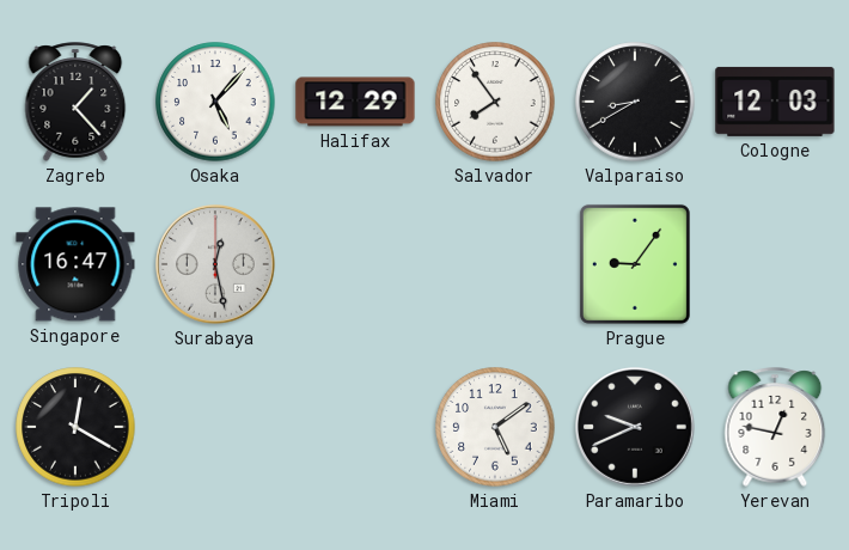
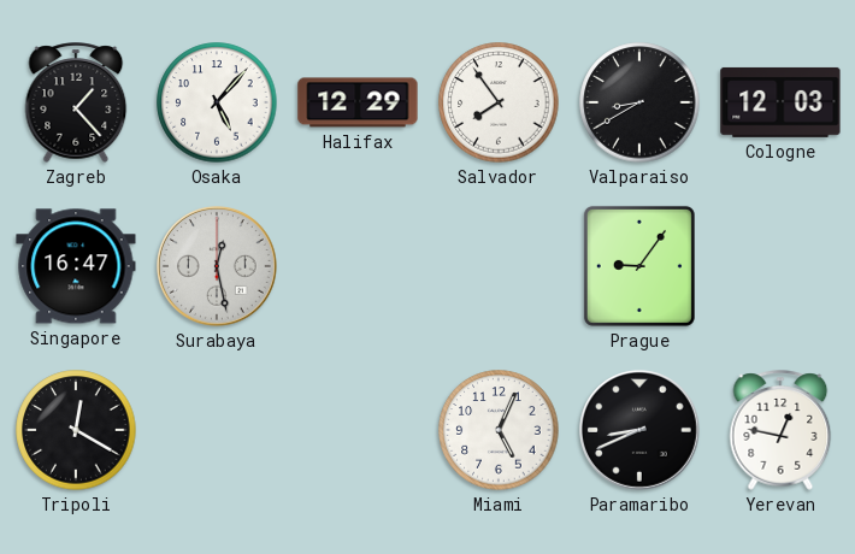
Miami: 5:09 -> 5:04
Paramaribo: 9:41 -> 8:41
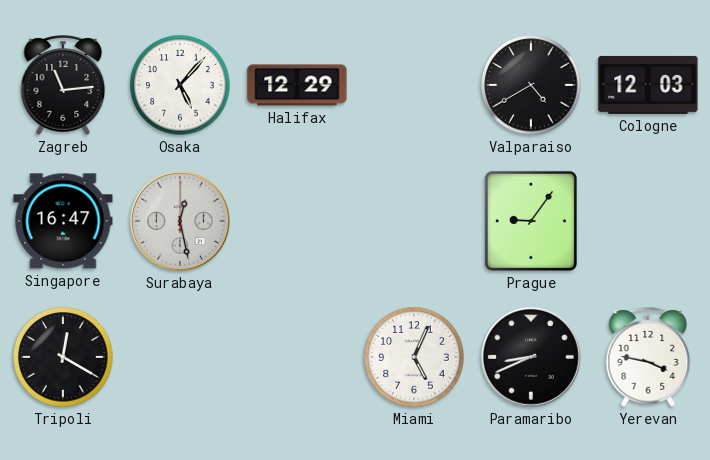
Zagreb: 1:23 -> 11:14
Salvador: 7:54 -> none
Valparaiso: 8:40 -> 4:40
Yerevan: 12:47 -> 3:47
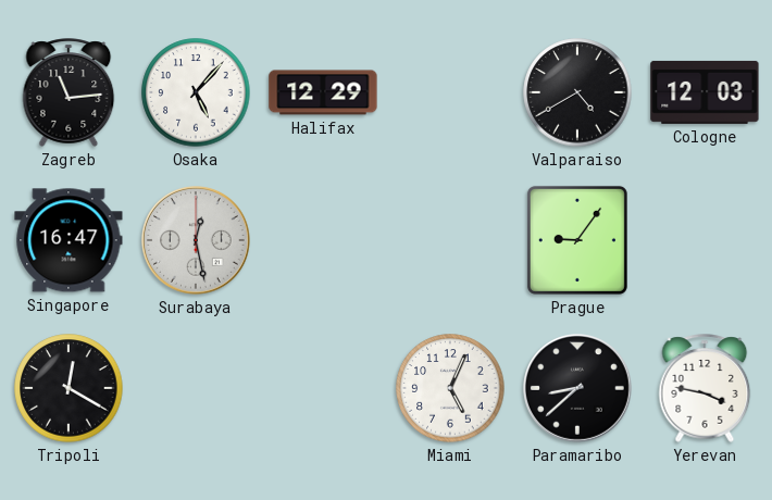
Paramaribo: 8:41 -> 8:38
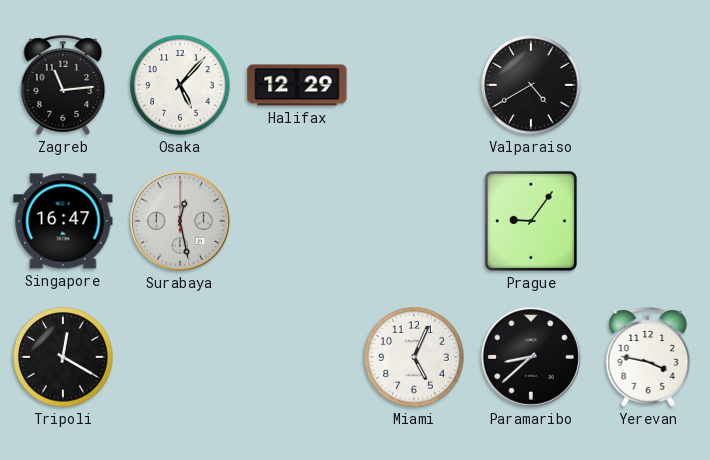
Cologne: 12:03 -> none
